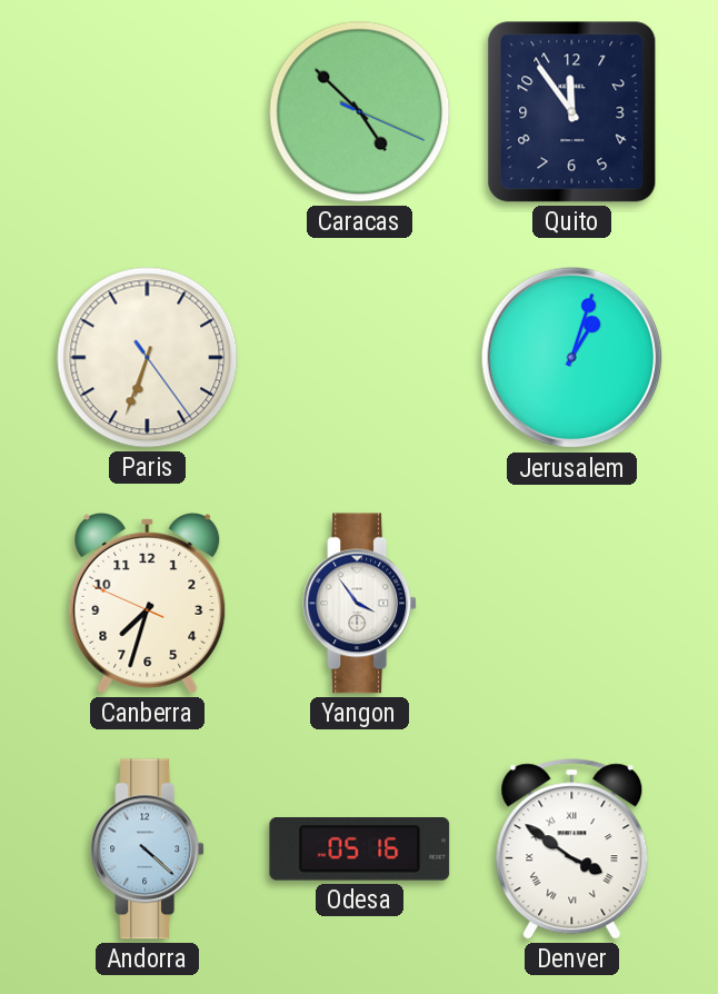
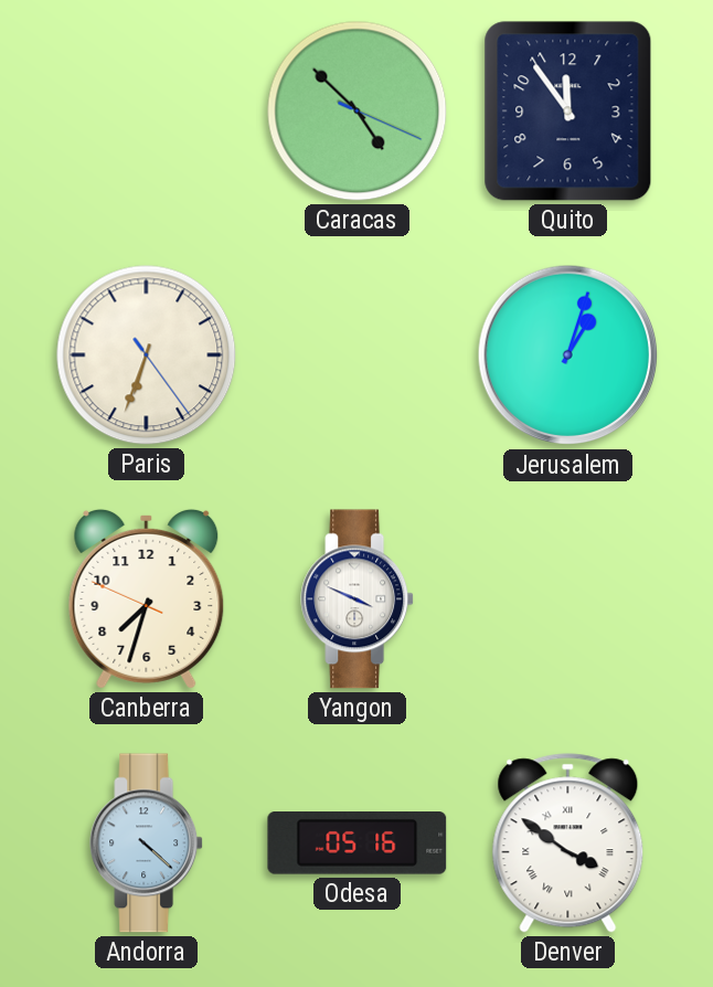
Yangon: 3:54 -> 3:49
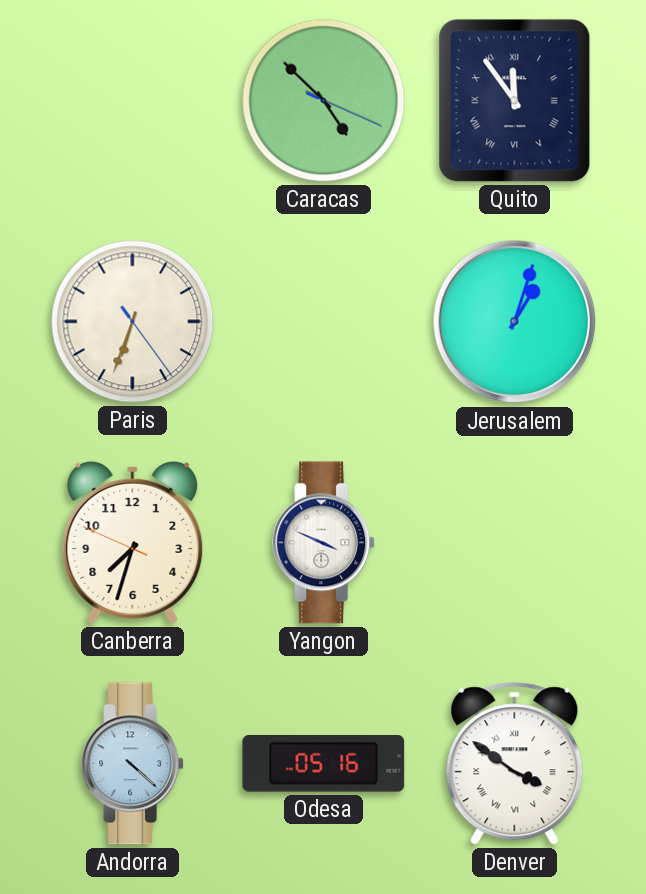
Quito numerals: Arabic -> Roman
